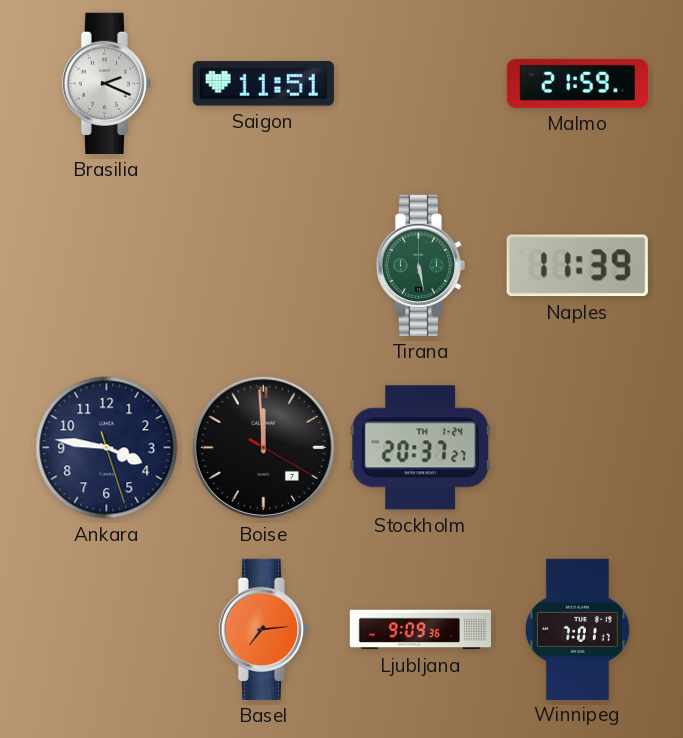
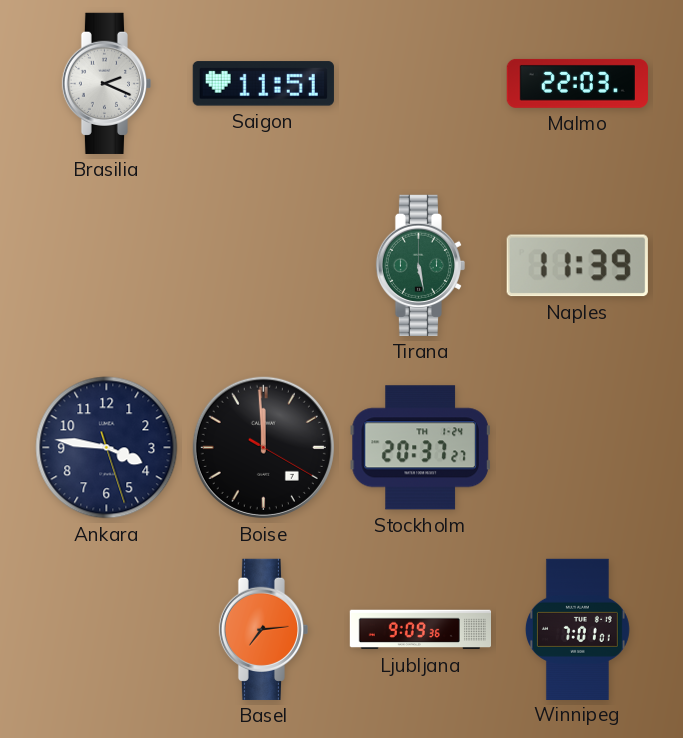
Malmo: 21:59 -> 22:03
Winnipeg: 7:01:17 -> 7:01:01
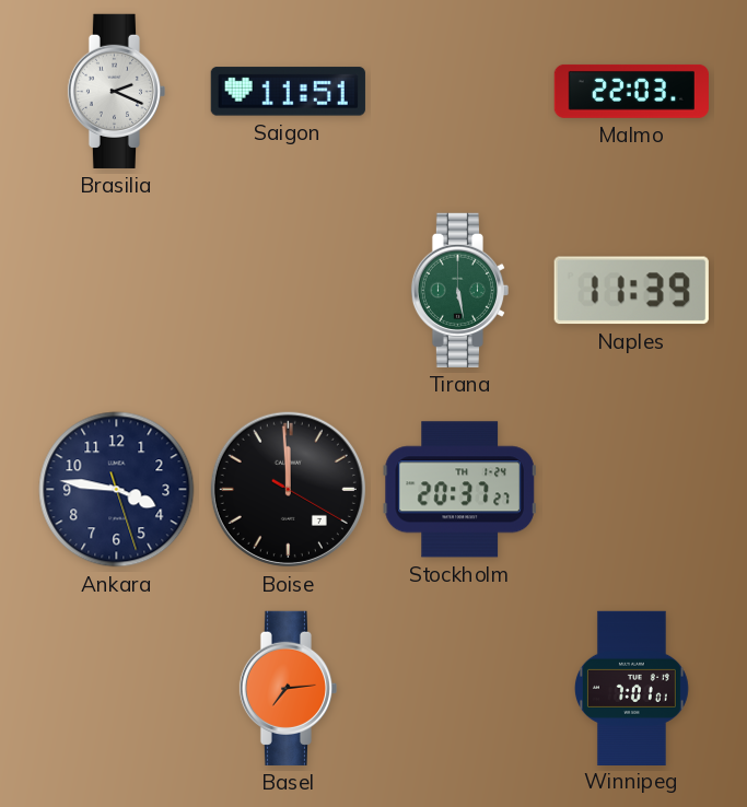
Ljubljana: 9:09 -> none
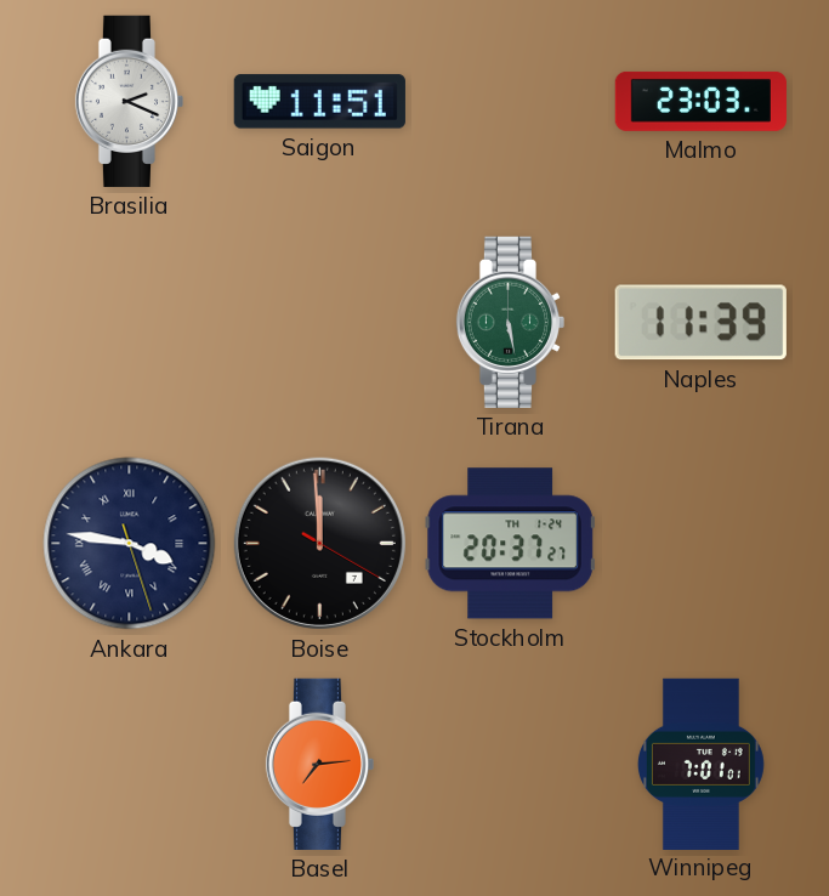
Malmo: 22:03 -> 23:03
Ankara numerals: Arabic -> Roman
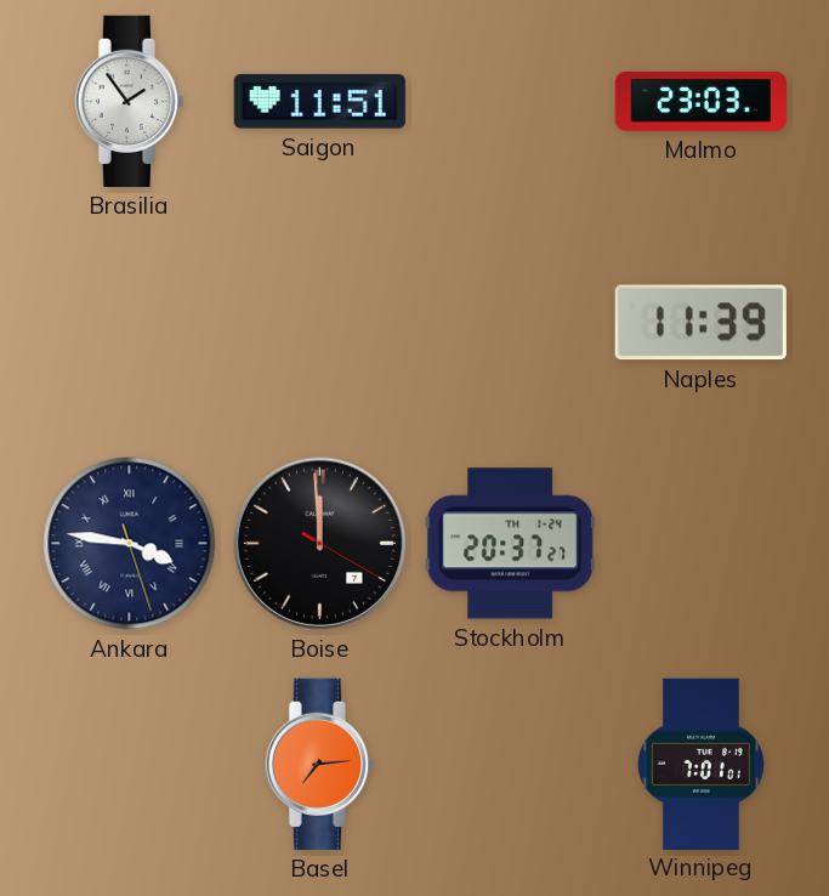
Brasilia: 2:19 -> 1:54
Tirana: 5:28 -> none
